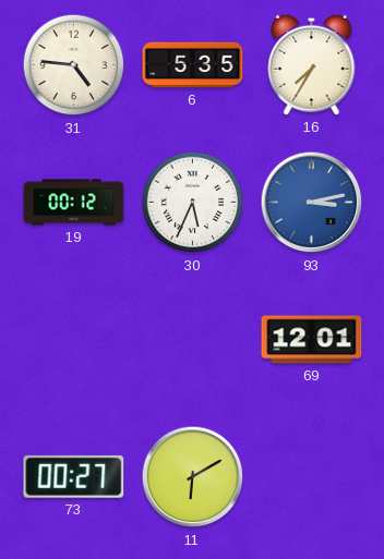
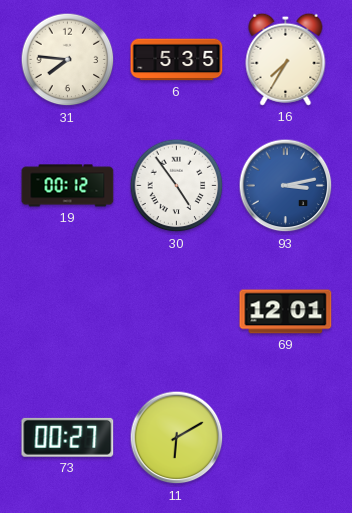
31: 4:46 -> 7:46
30: 5:34 -> 4:54
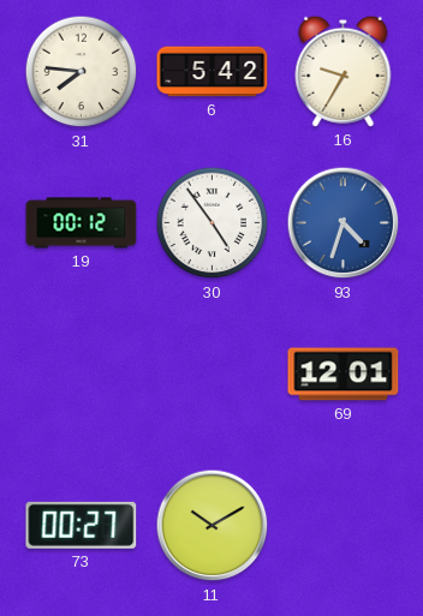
6: 5:35 -> 5:42
16: 7:35 -> 9:35
93: 3:13 -> 4:33
11: 6:10 -> 10:10
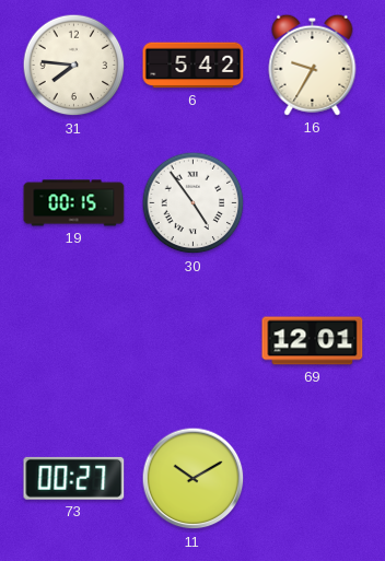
19: 00:12 -> 00:15
93: 4:33 -> none
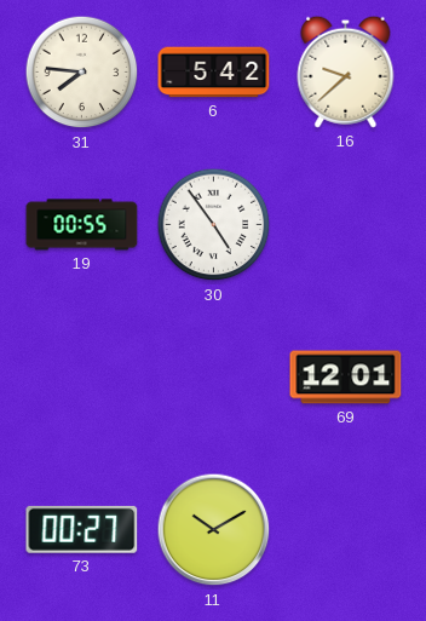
16: 9:35 -> 9:38
19: 00:15 -> 00:55
